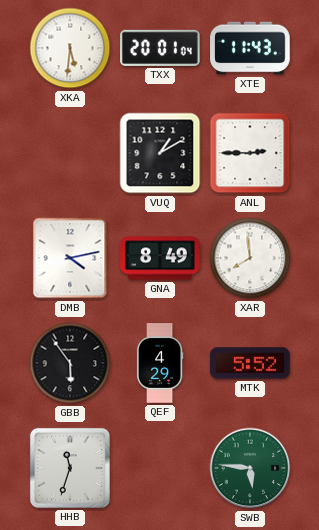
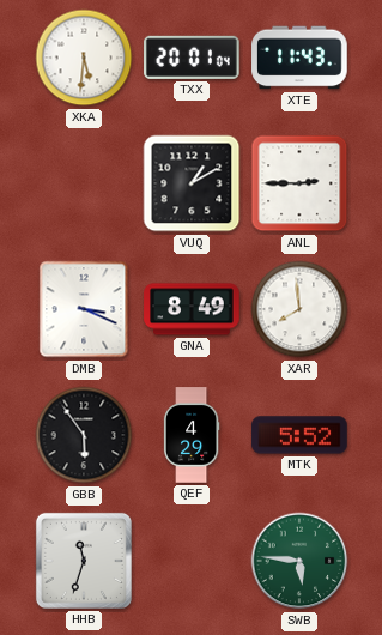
DMB: 4:13 -> 3:19
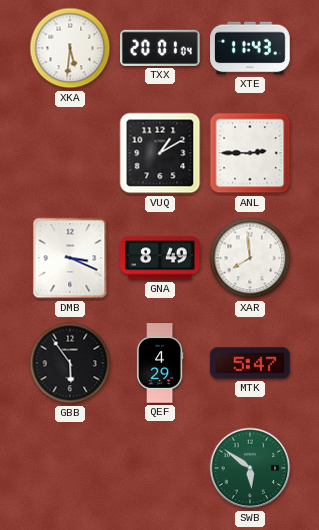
MTK: 5:52 -> 5:47
HHB: 11:33 -> none
SWB: 5:46 -> 5:51
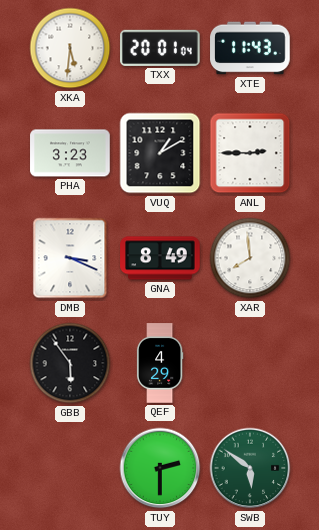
PHA: none -> 3:23
MTK: 5:47 -> none
TUY: none -> 2:30
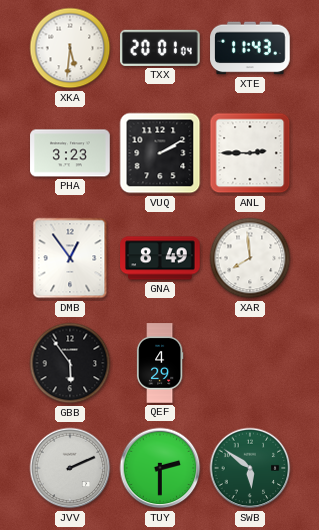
VUQ: 1:10 -> 2:10
DMB: 3:19 -> 12:54
JVV: none -> 2:11
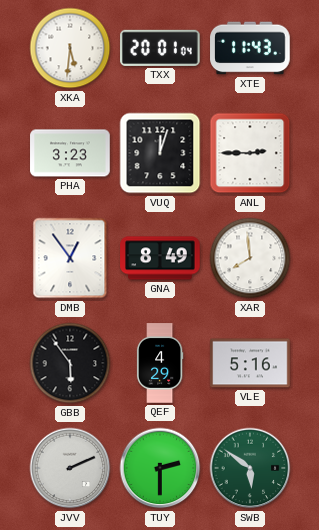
VUQ: 2:10 -> 12:03
VLE: none -> 5:16
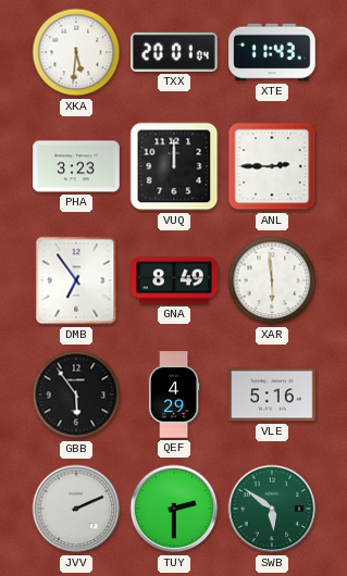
VUQ: 12:03 -> 12:00
DMB: 12:54 -> 6:54
XAR: 7:59 -> 5:59
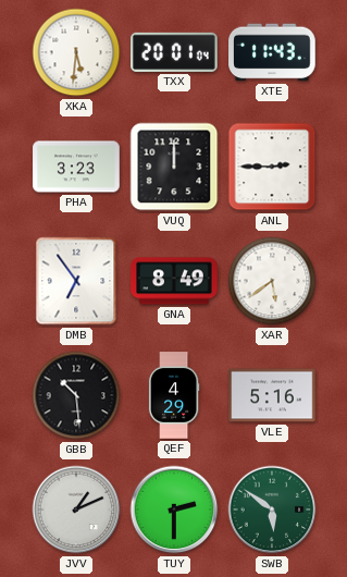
XAR: 5:59 -> 5:39
GBB: 5:54 -> 10:29
JVV: 2:11 -> 1:11
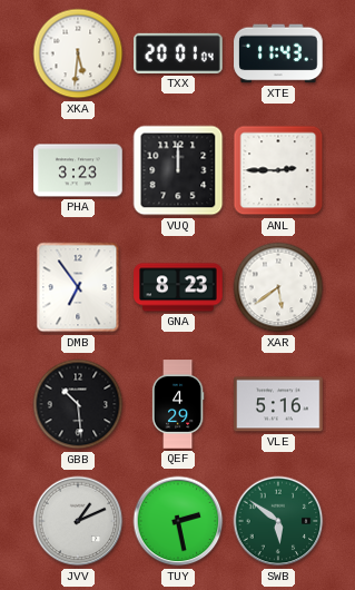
GNA: 8:49 -> 8:23
TUY: 2:30 -> 2:28
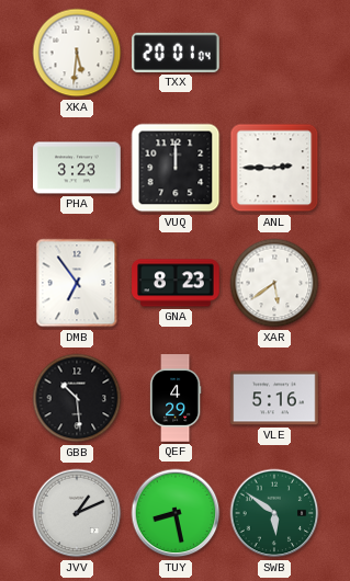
XTE: 11:43 -> none
TUY: 2:28 -> 8:28
